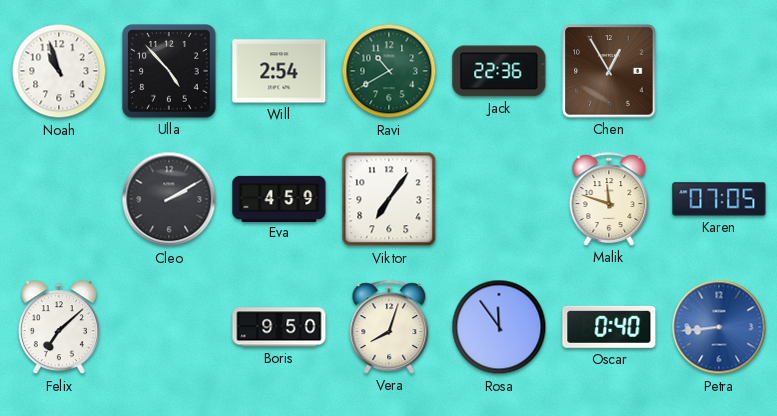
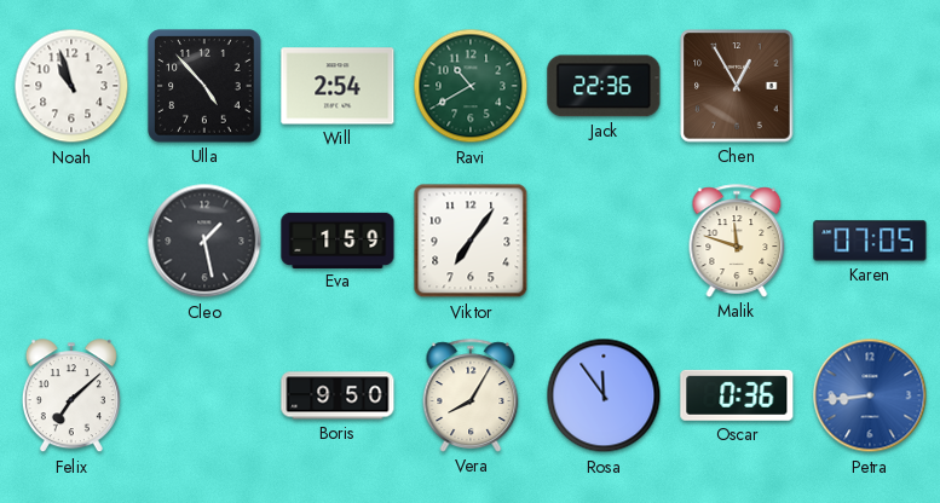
Cleo: 2:10 -> 1:28
Eva: 4:59 -> 1:59
Vera: 8:03 -> 8:05
Oscar: 0:40 -> 0:36
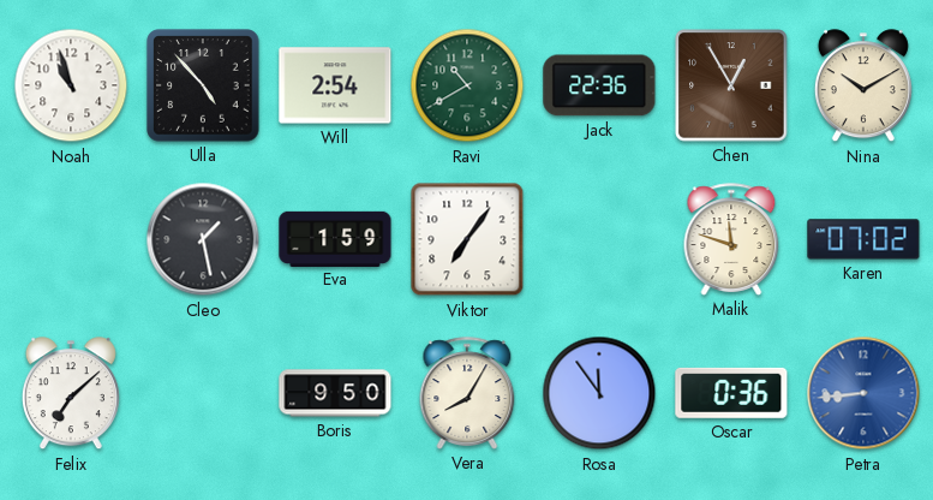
Nina: none -> 10:10
Karen: 07:05 -> 07:02
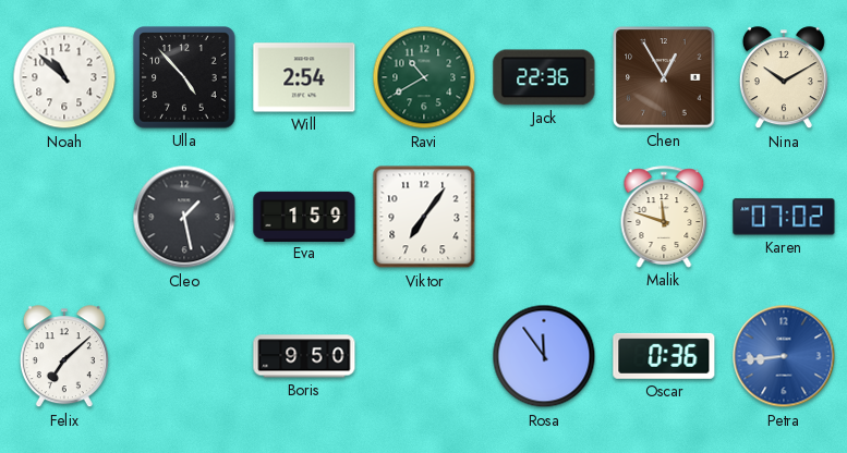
Noah: 10:57 -> 10:52
Vera: 8:05 -> none
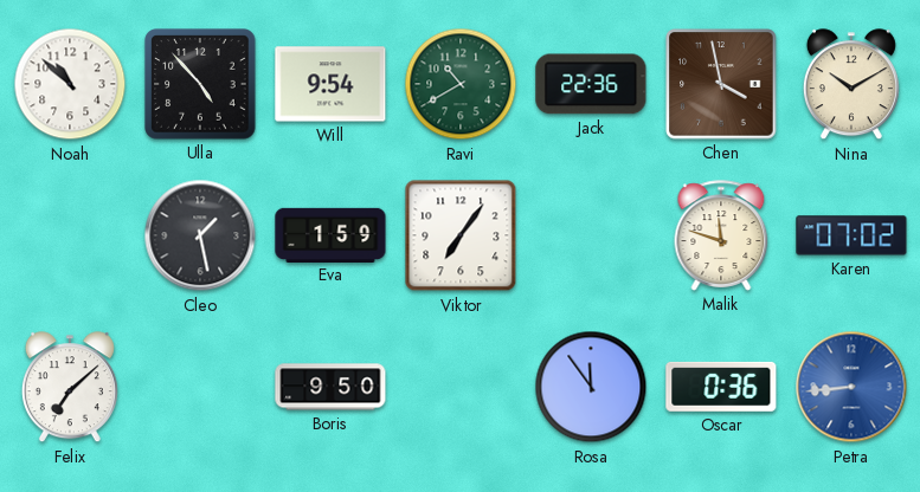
Will: 2:54 -> 9:54
Chen: 12:55 -> 3:58
